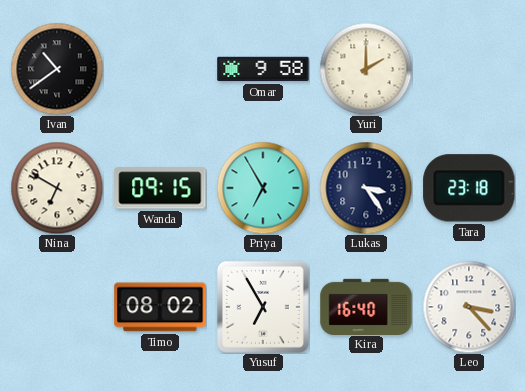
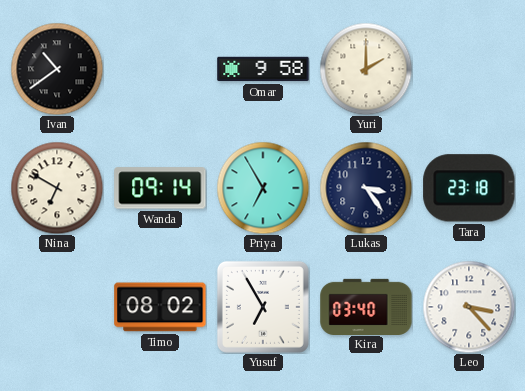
Wanda: 09:15 -> 09:14
Kira: 16:40 -> 03:40
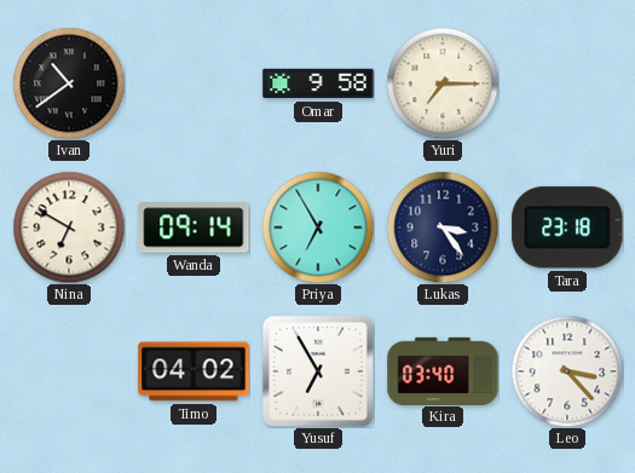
Yuri: 2:00 -> 7:15
Timo: 08:02 -> 04:02
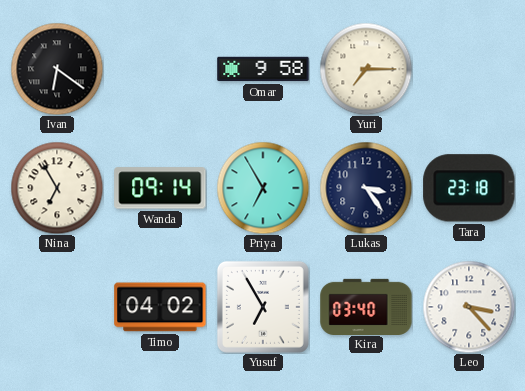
Ivan: 10:39 -> 6:21
Nina: 6:50 -> 6:55
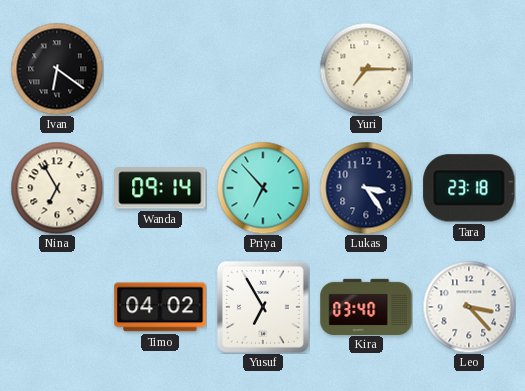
Omar: 9:58 -> none
Priya: 6:55 -> 6:53
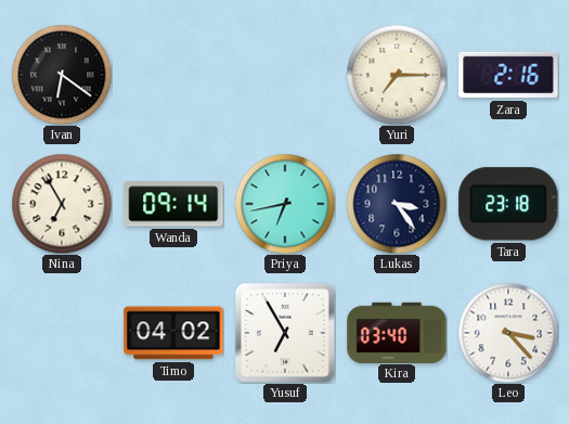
Zara: none -> 2:16
Priya: 6:53 -> 6:43
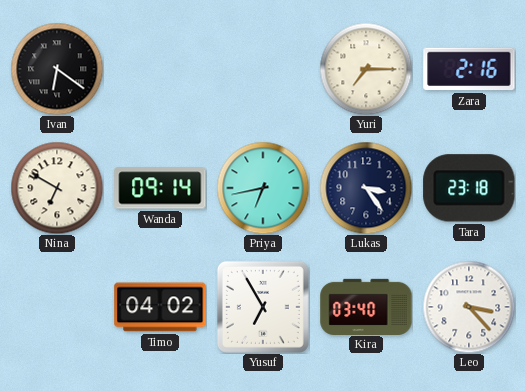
Nina: 6:55 -> 6:50
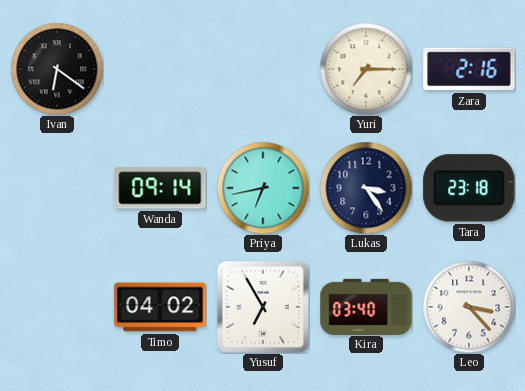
Nina: 6:50 -> none
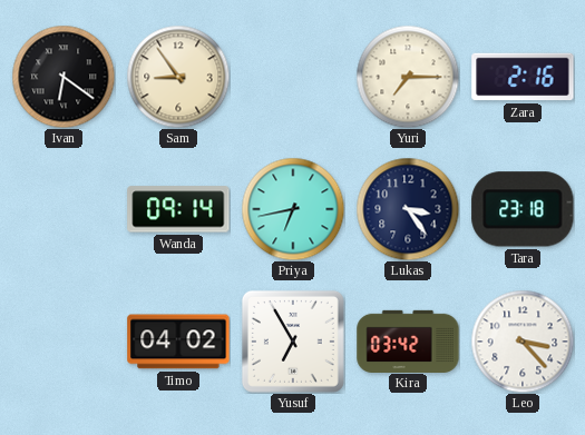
Sam: none -> 8:54
Kira: 03:40 -> 03:42
